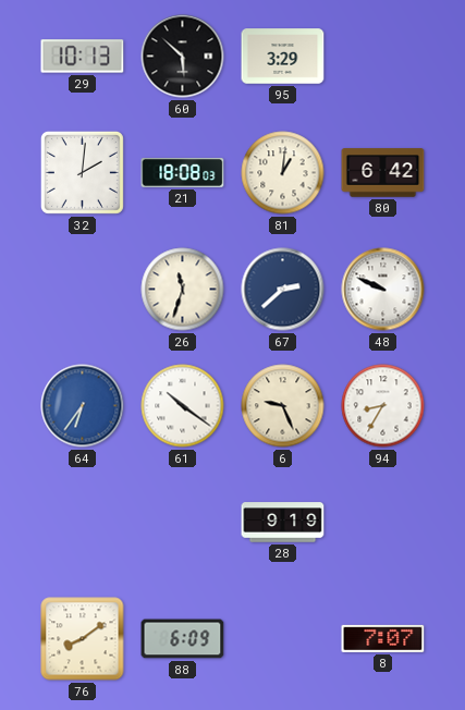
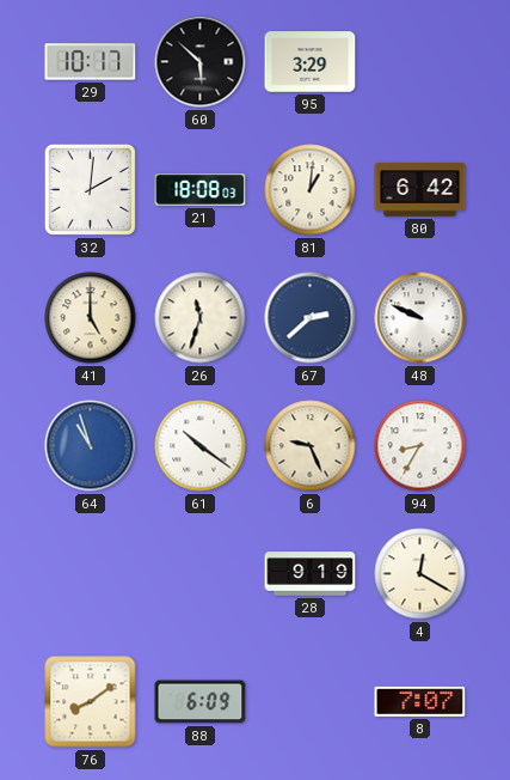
29: 10:13 -> 10:17
41: none -> 5:00
64: 6:36 -> 10:57
4: none -> 12:20
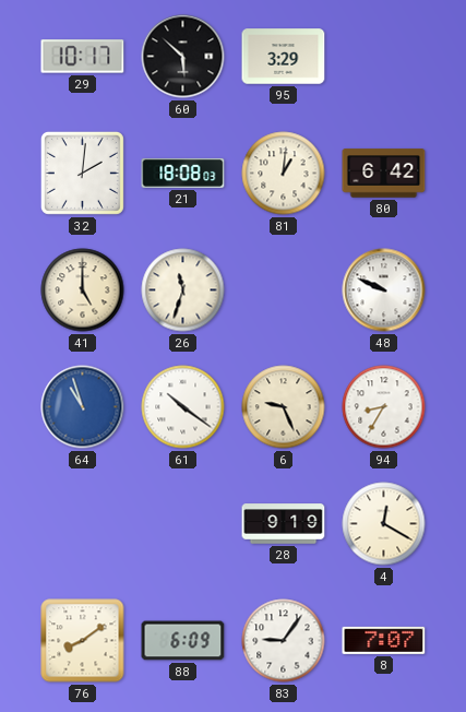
67: 2:38 -> none
83: none -> 9:06
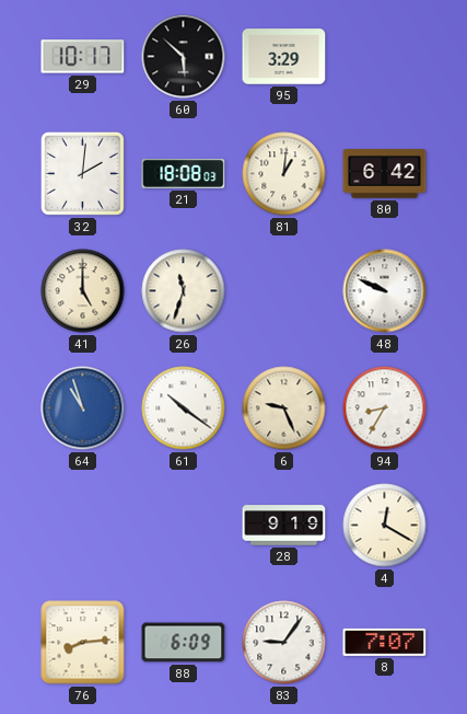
76: 8:09 -> 8:14
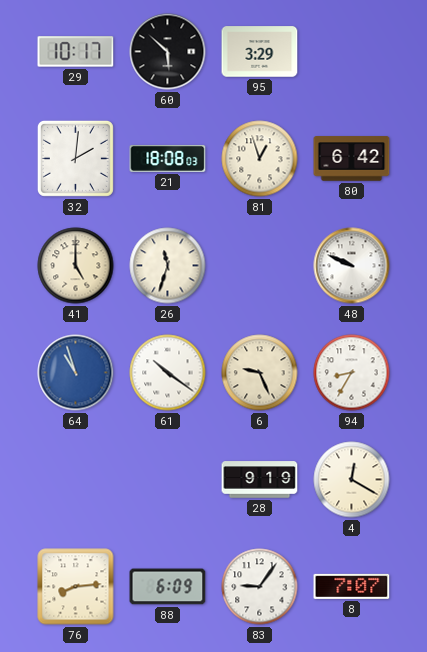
81: 1:01 -> 12:57
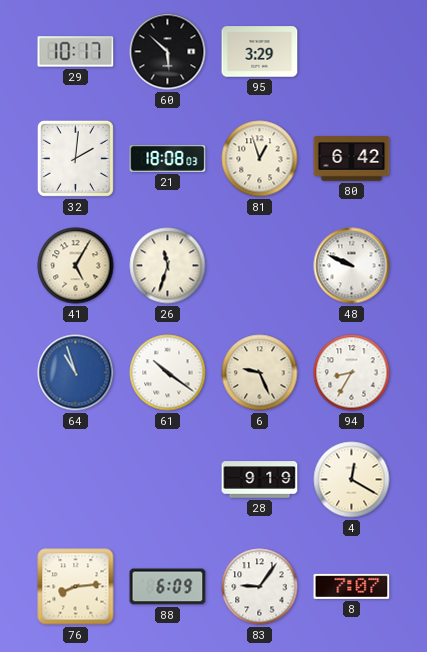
41: 5:00 -> 5:05
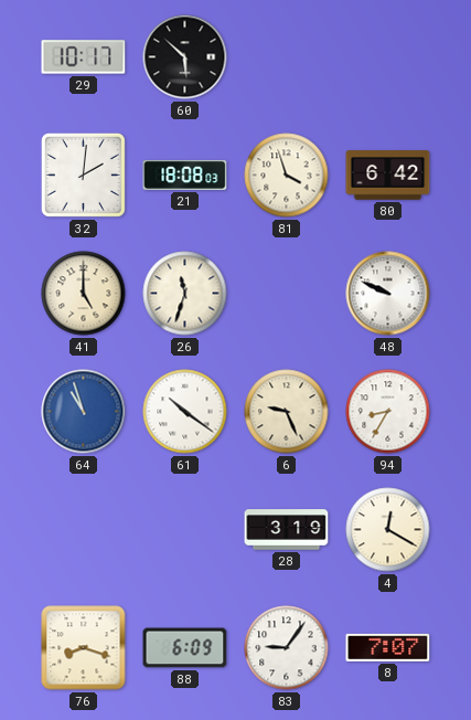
95: 3:29 -> none
81: 12:57 -> 3:57
41: 5:05 -> 5:00
28: 9:19 -> 3:19
76: 8:14 -> 8:18
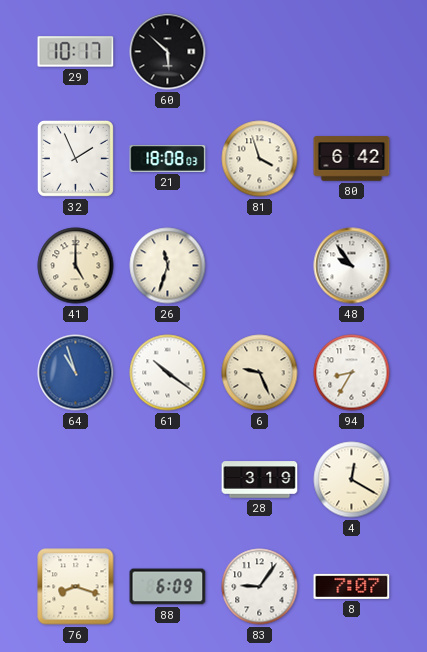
32: 2:01 -> 1:56
48: 9:49 -> 9:54
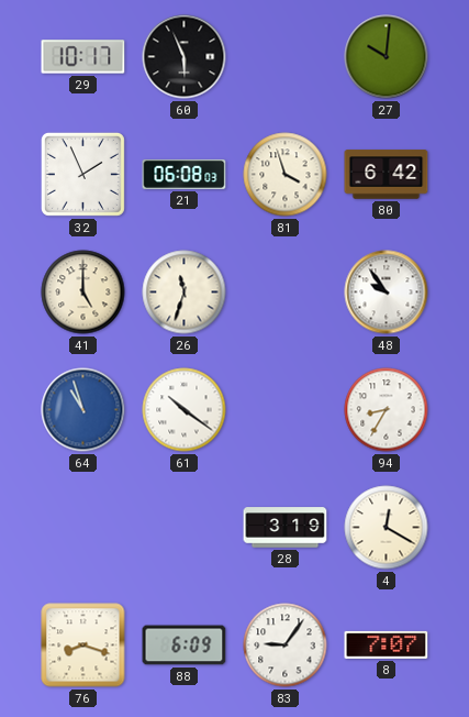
60: 5:52 -> 5:56
27: none -> 10:01
21: 18:08 -> 06:08
6: 9:26 -> none
